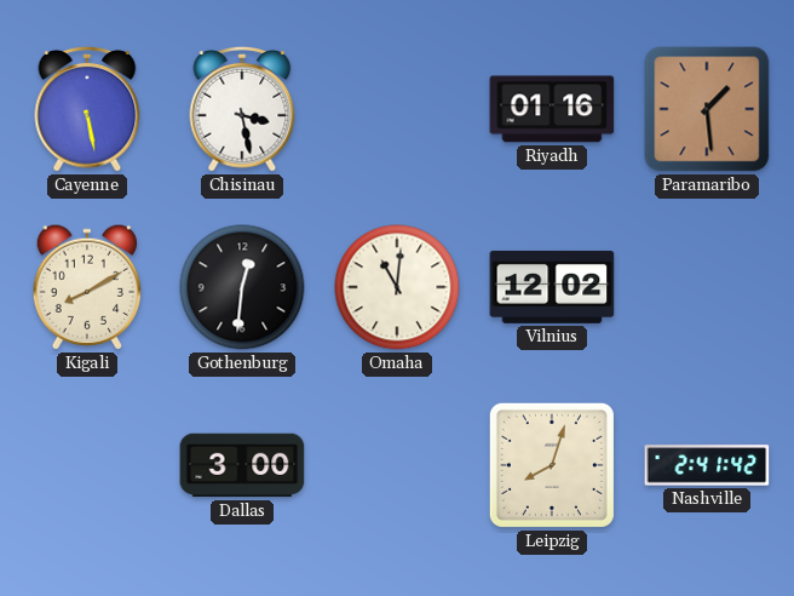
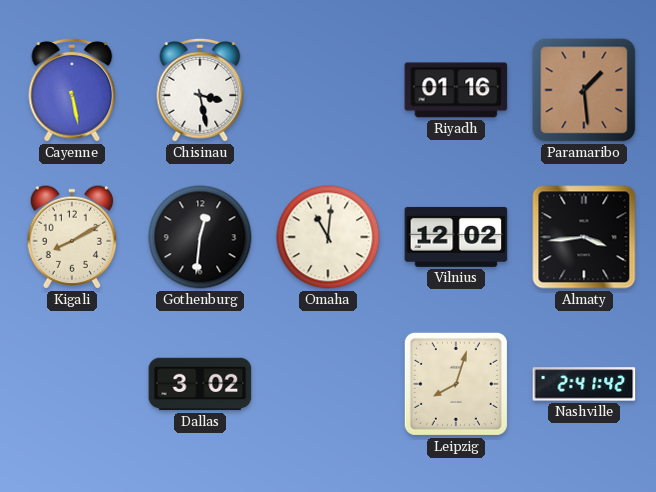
Almaty: none -> 3:44
Dallas: 3:00 -> 3:02
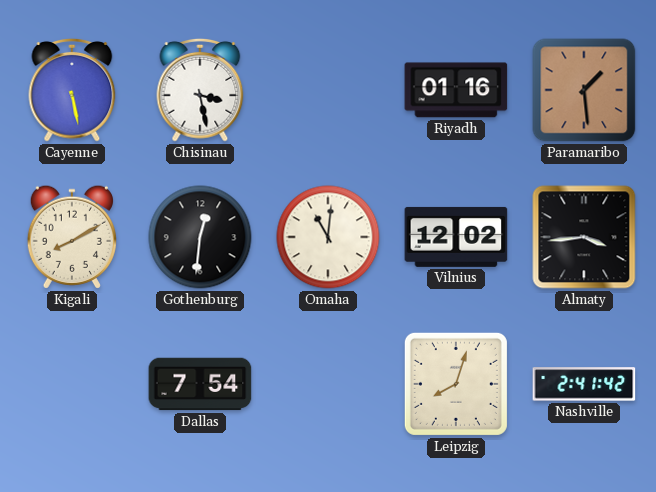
Dallas: 3:02 -> 7:54
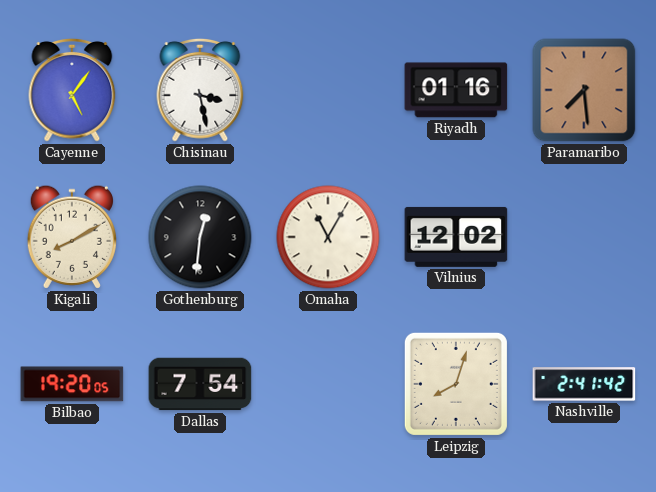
Cayenne: 5:28 -> 5:06
Paramaribo: 1:29 -> 7:29
Omaha: 11:01 -> 11:05
Almaty: 3:44 -> none
Bilbao: none -> 19:20
